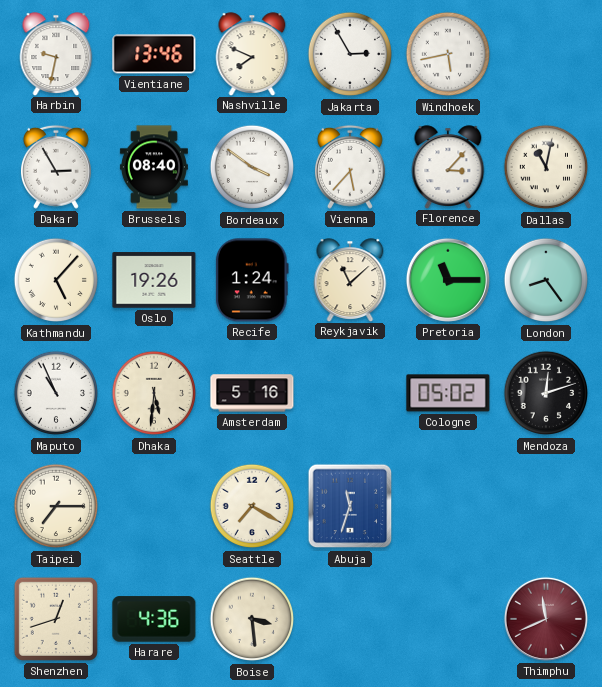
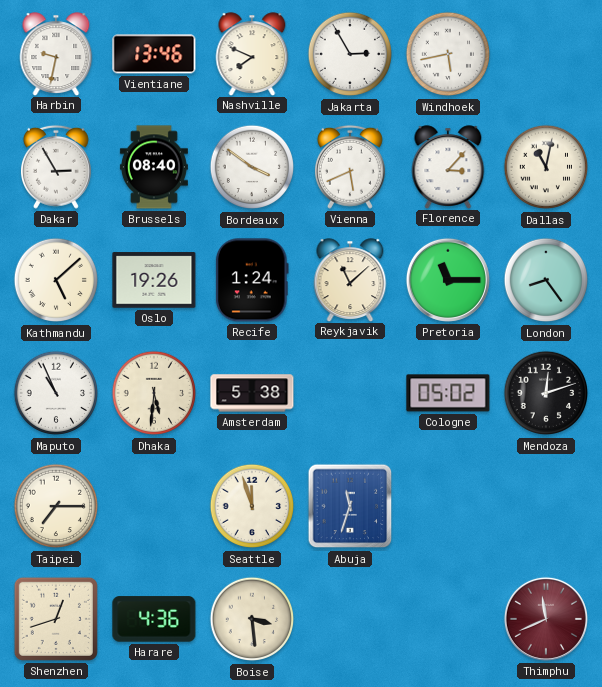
Vienna: 5:37 -> 5:41
Kathmandu: 5:07 -> 5:08
Amsterdam: 5:16 -> 5:38
Seattle: 7:20 -> 11:57
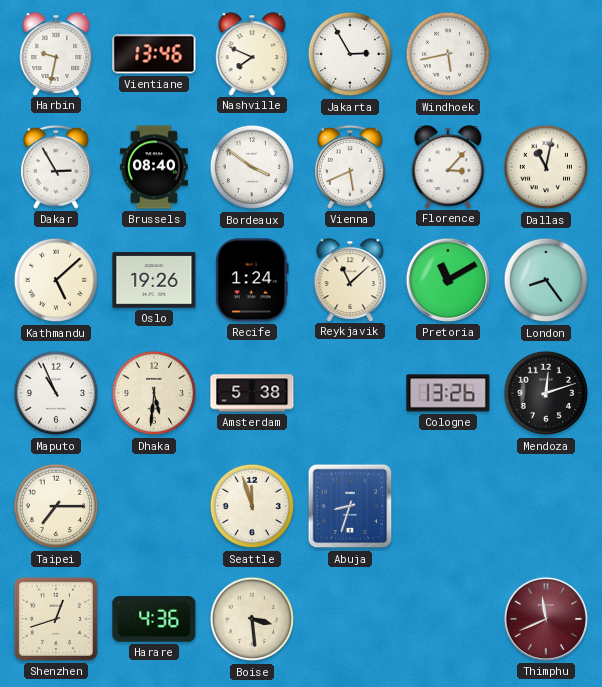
Pretoria: 11:15 -> 11:10
Cologne: 05:02 -> 13:26
Abuja: 11:33 -> 8:33
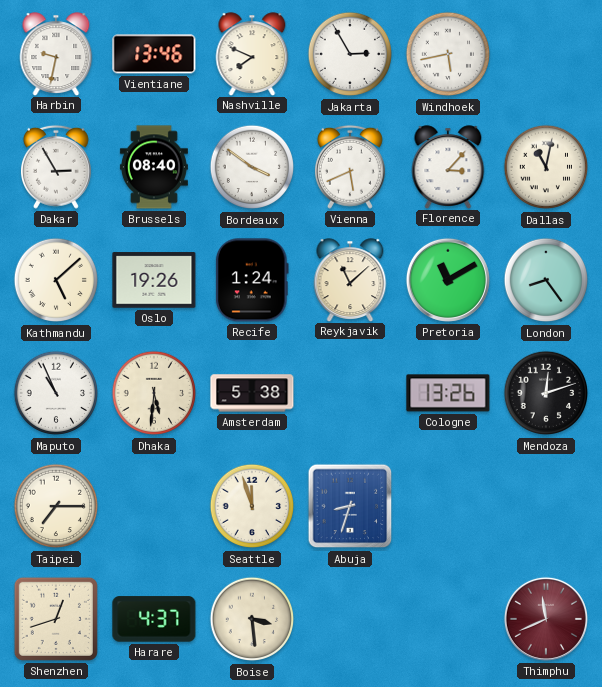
Harare: 4:36 -> 4:37
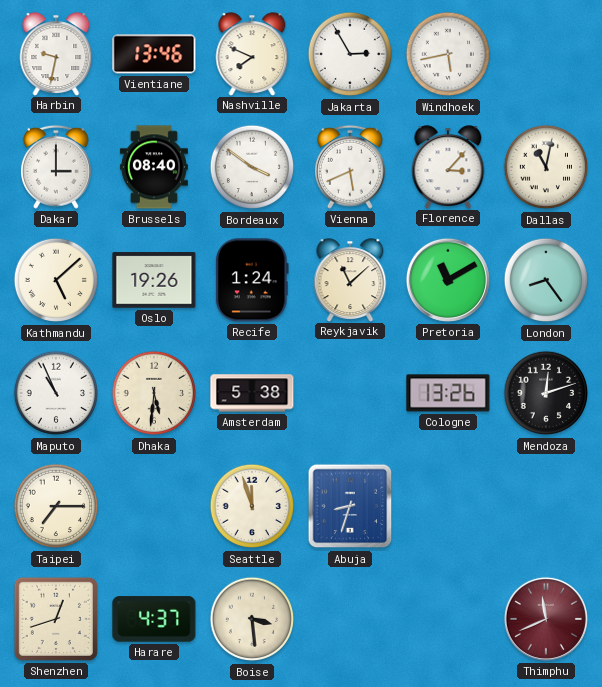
Dakar: 2:55 -> 3:00
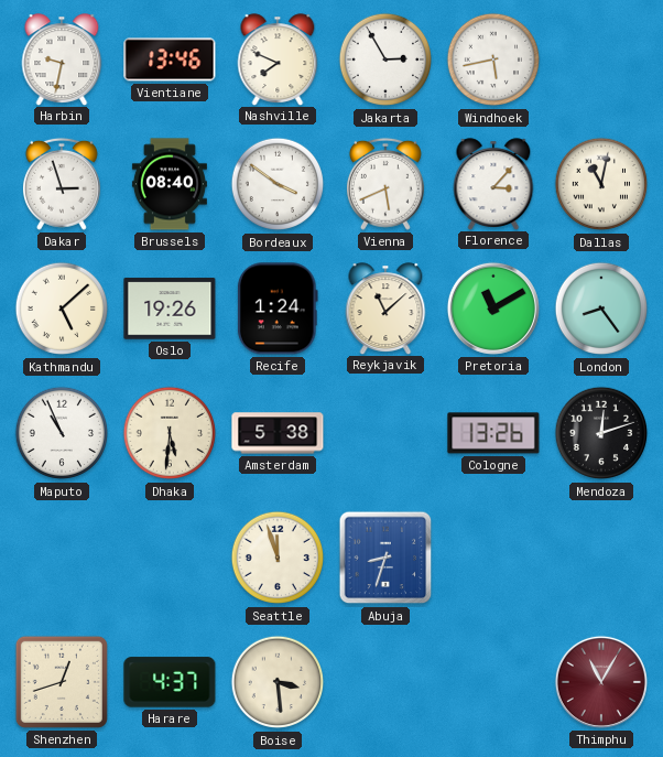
Dakar: 3:00 -> 2:57
Taipei: 7:15 -> none
Thimphu: 11:41 -> 11:05
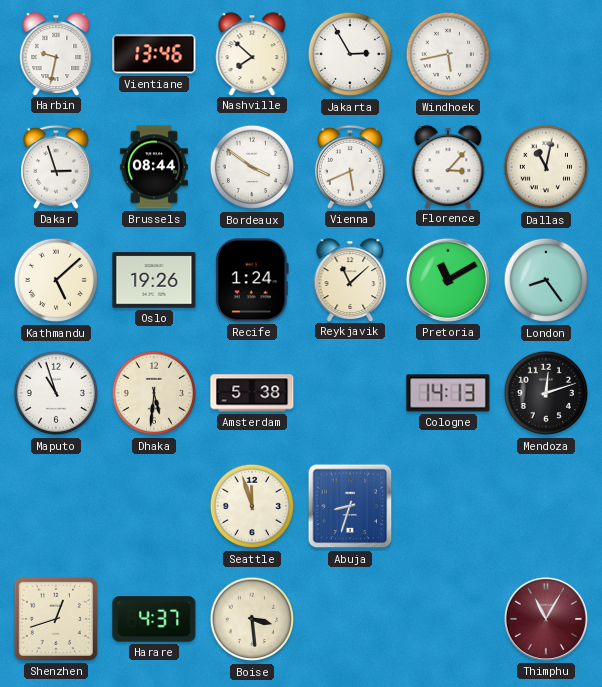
Nashville: 7:49 -> 7:52
Brussels: 08:40 -> 08:44
Maputo: 10:56 -> 10:57
Cologne: 13:26 -> 14:13
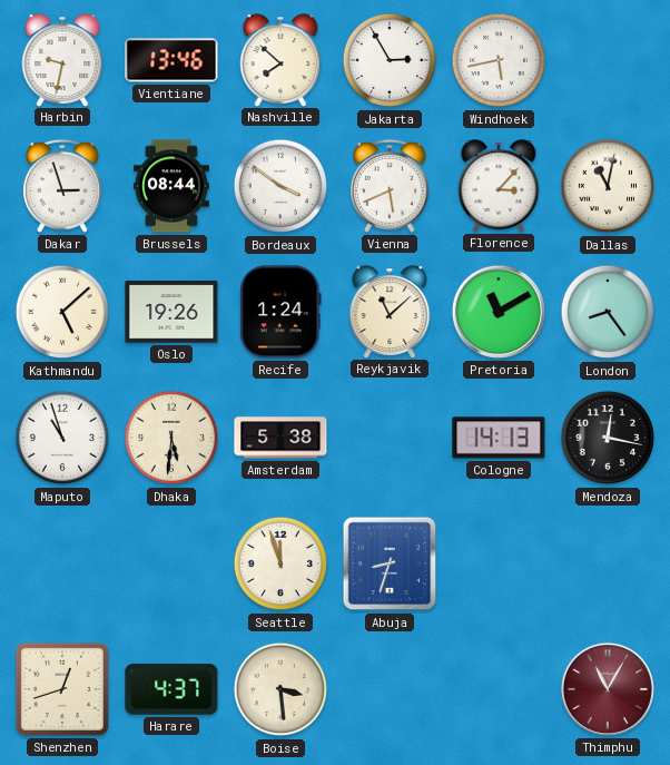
Mendoza: 12:12 -> 12:17
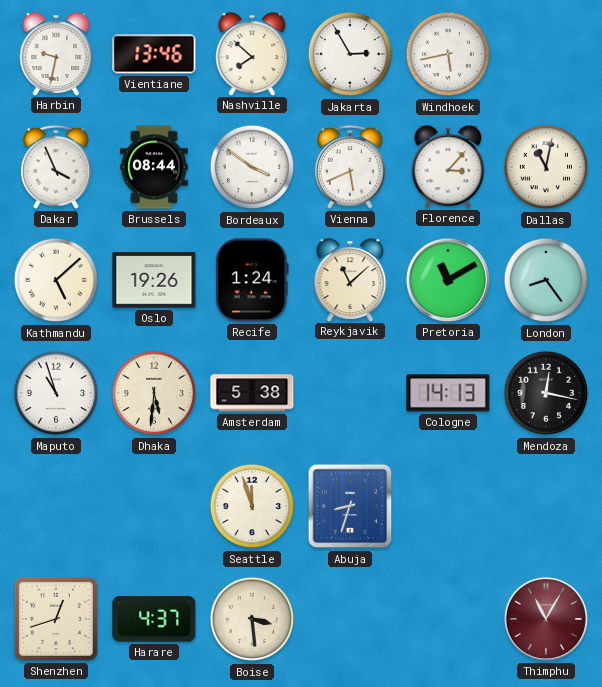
Dakar: 2:57 -> 3:56
